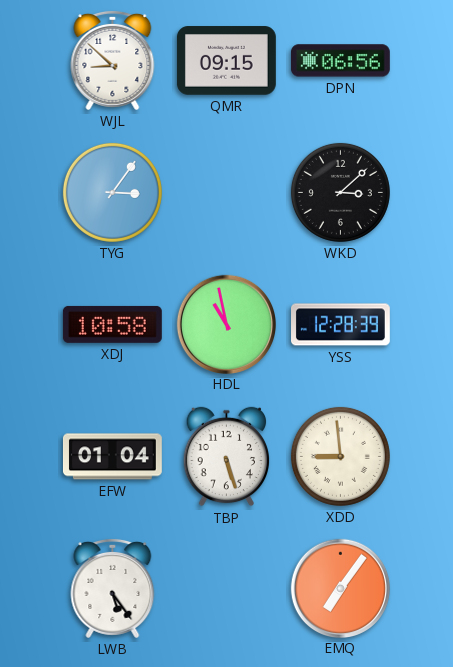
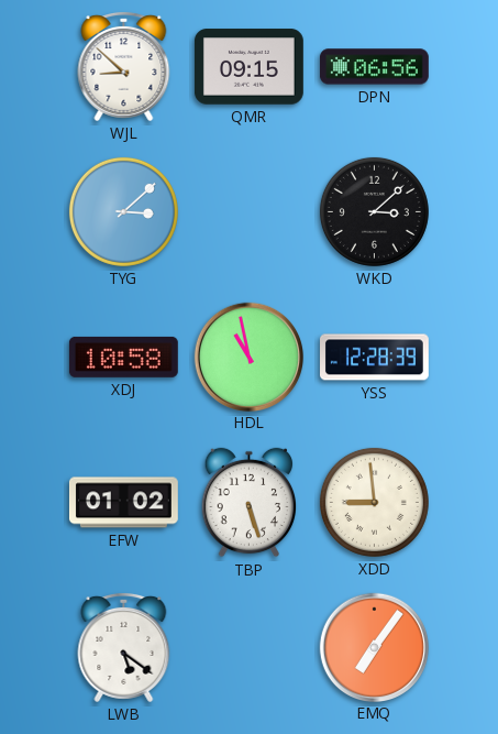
TYG: 3:06 -> 3:08
EFW: 01:04 -> 01:02
LWB: 5:24 -> 5:21
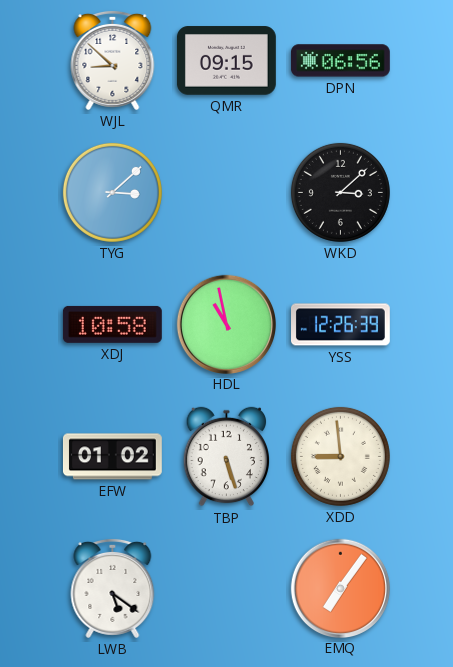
YSS: 12:28 -> 12:26
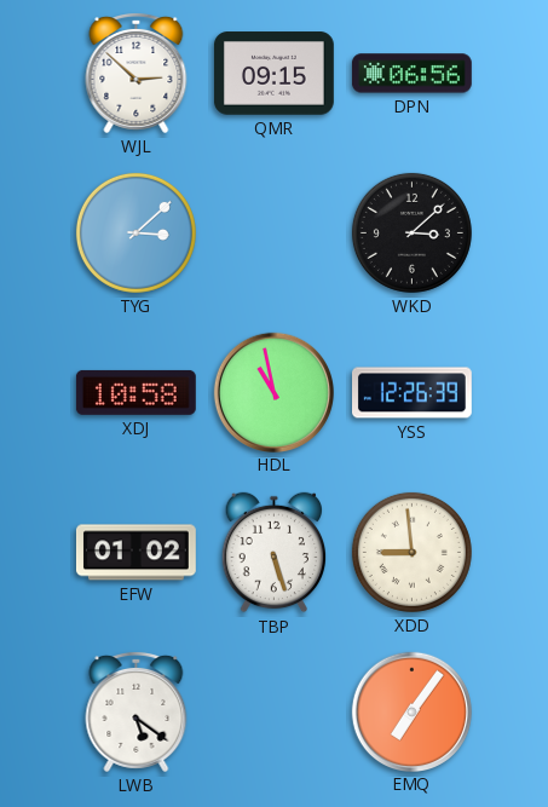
WJL: 8:52 -> 2:52
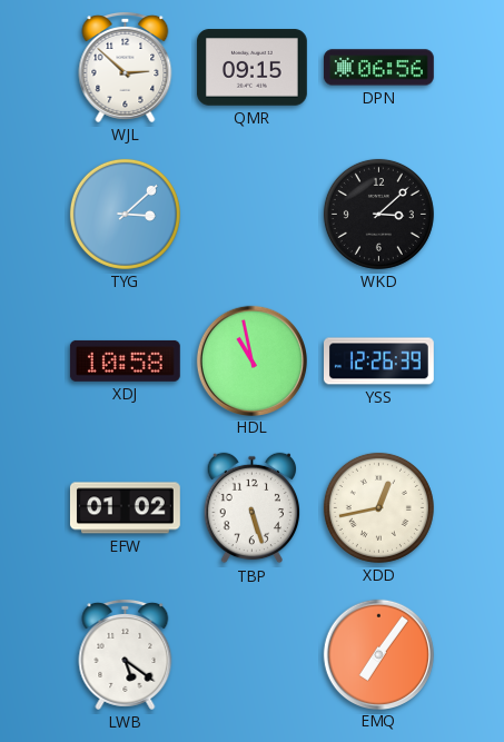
XDD: 8:59 -> 12:43
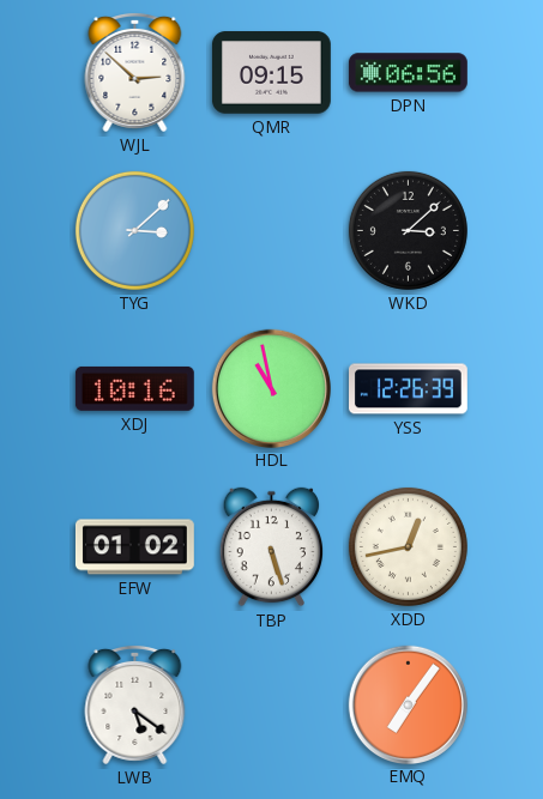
XDJ: 10:58 -> 10:16
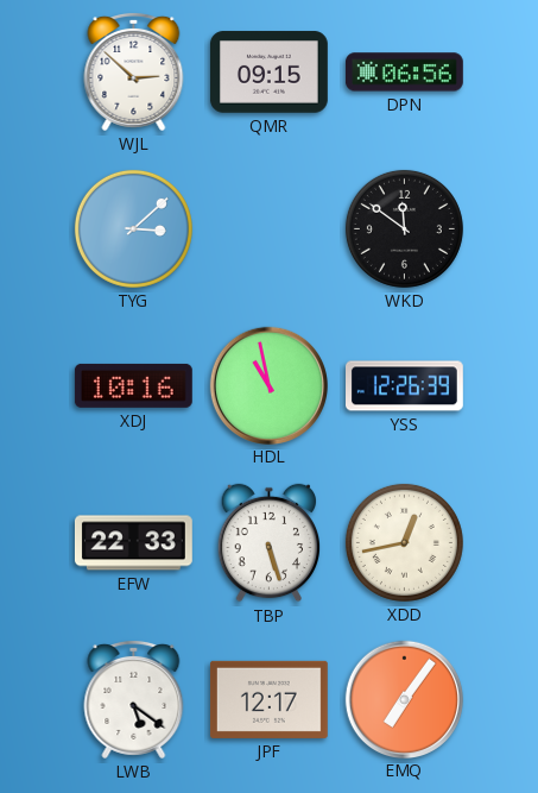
WKD: 3:08 -> 11:51
EFW: 01:02 -> 22:33
JPF: none -> 12:17
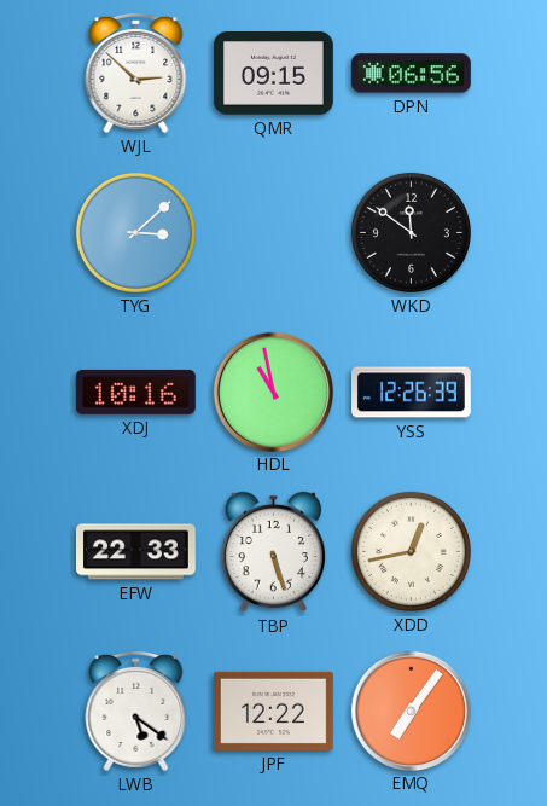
JPF: 12:17 -> 12:22
